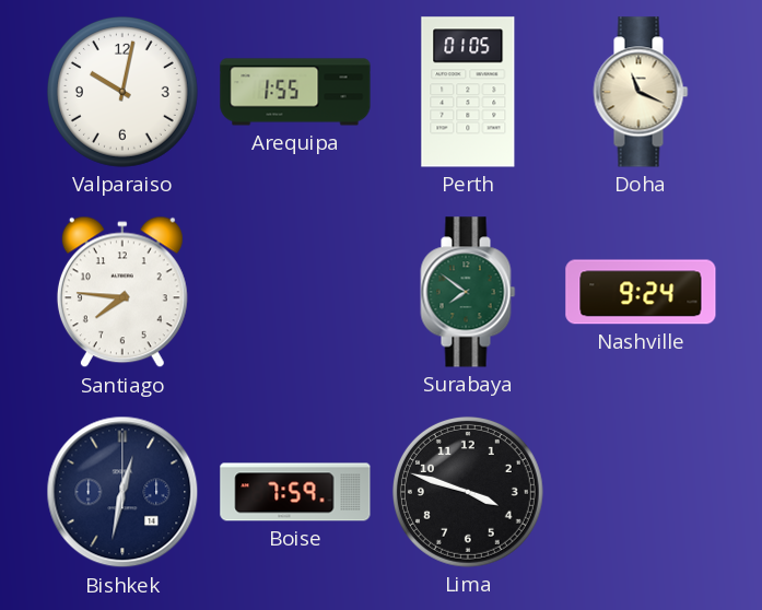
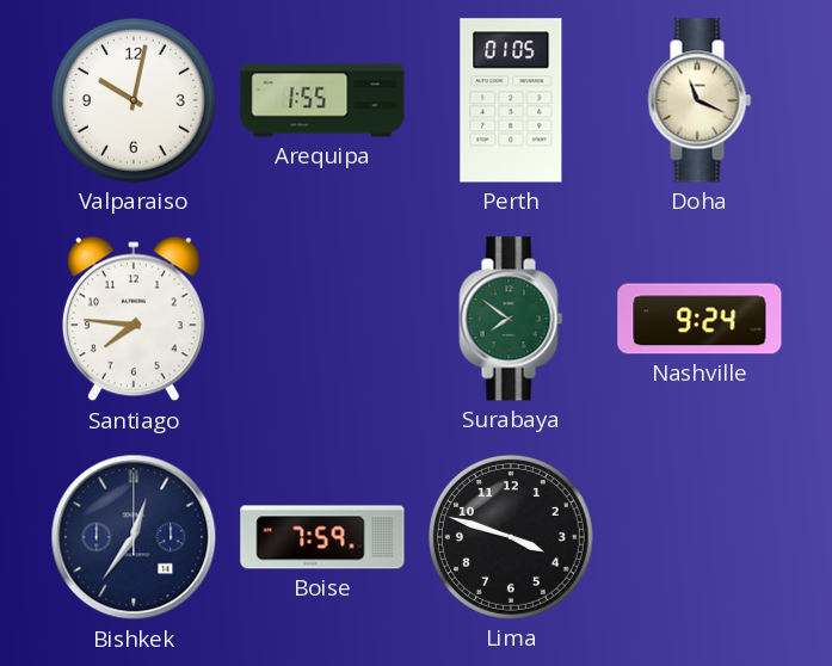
Bishkek: 12:32 -> 12:36
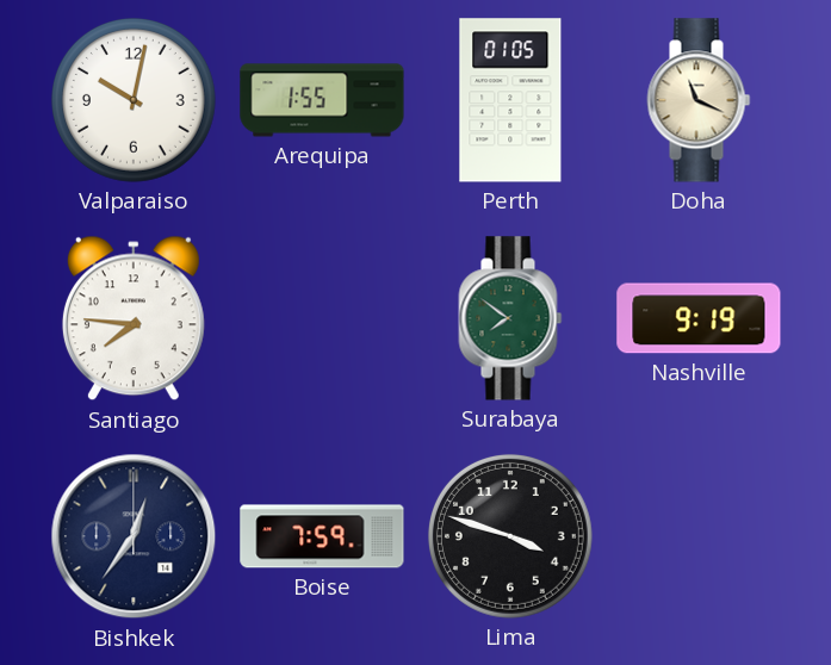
Nashville: 9:24 -> 9:19
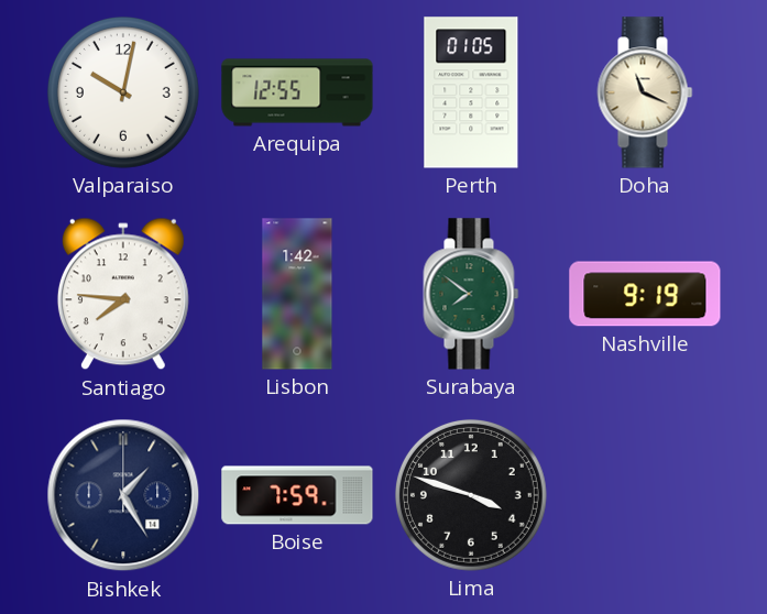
Arequipa: 1:55 -> 12:55
Lisbon: none -> 1:42
Bishkek: 12:36 -> 1:25
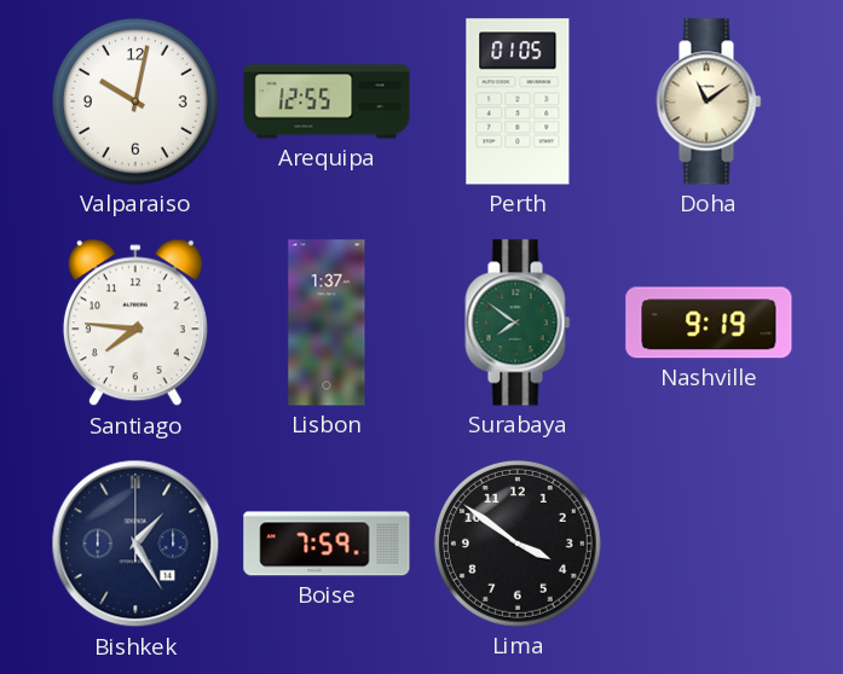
Doha: 11:19 -> 11:09
Lisbon: 1:42 -> 1:37
Lima: 3:48 -> 3:51
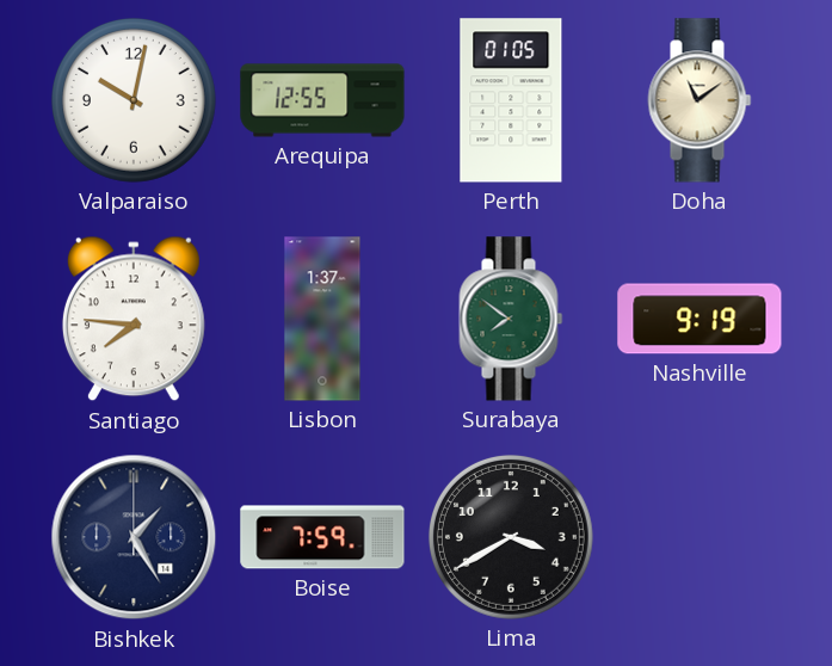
Lima: 3:51 -> 3:40
